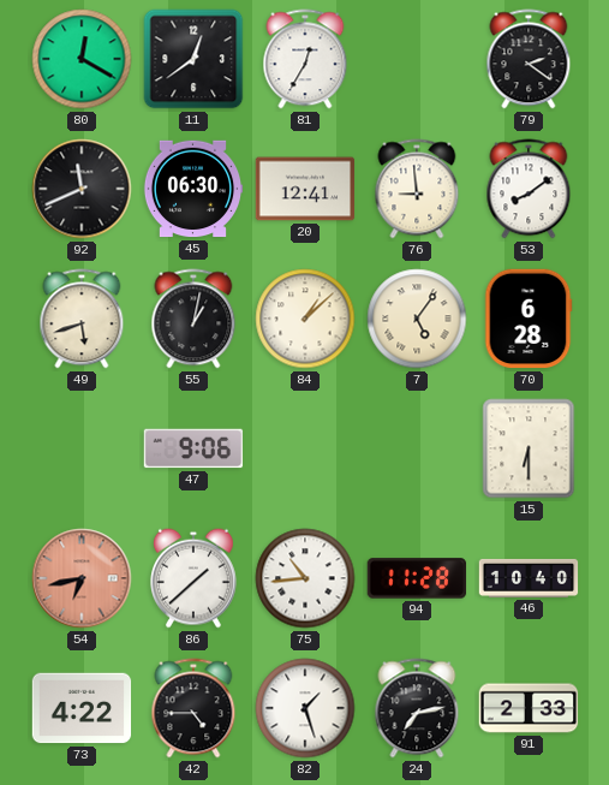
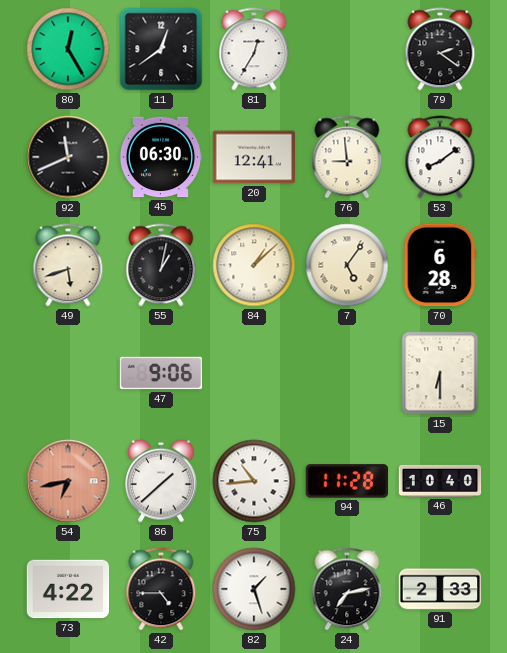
80: 12:20 -> 12:25
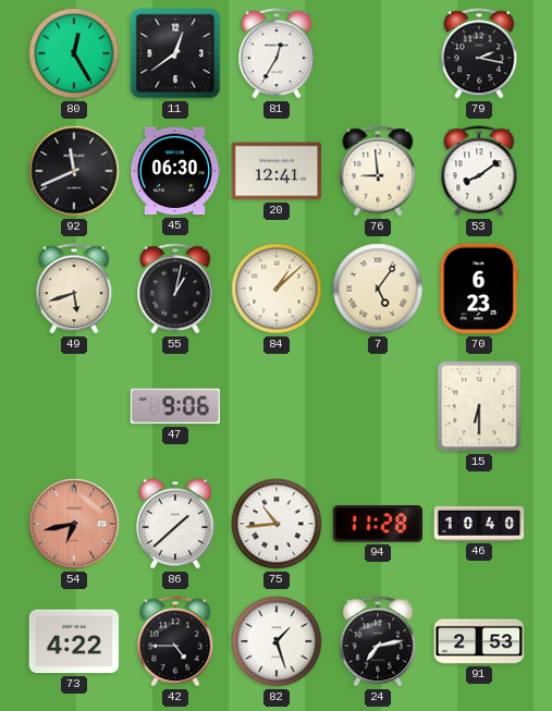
79: 2:21 -> 2:17
70: 6:28 -> 6:23
91: 2:33 -> 2:53
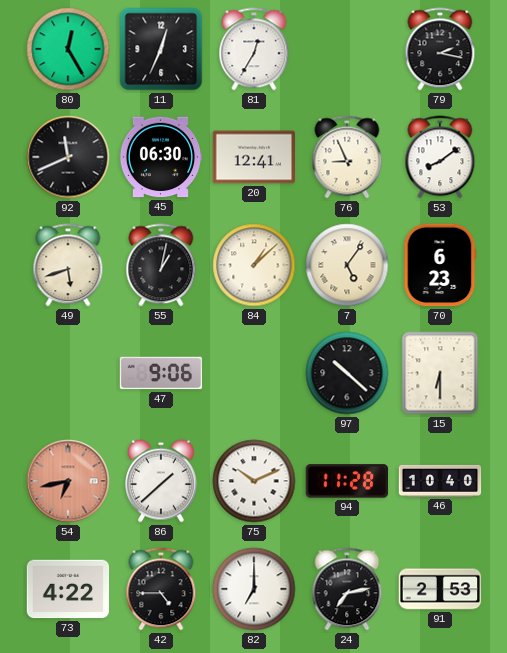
11: 12:39 -> 12:34
76: 8:59 -> 8:56
97: none -> 10:22
75: 10:44 -> 10:11
82: 1:27 -> 7:00
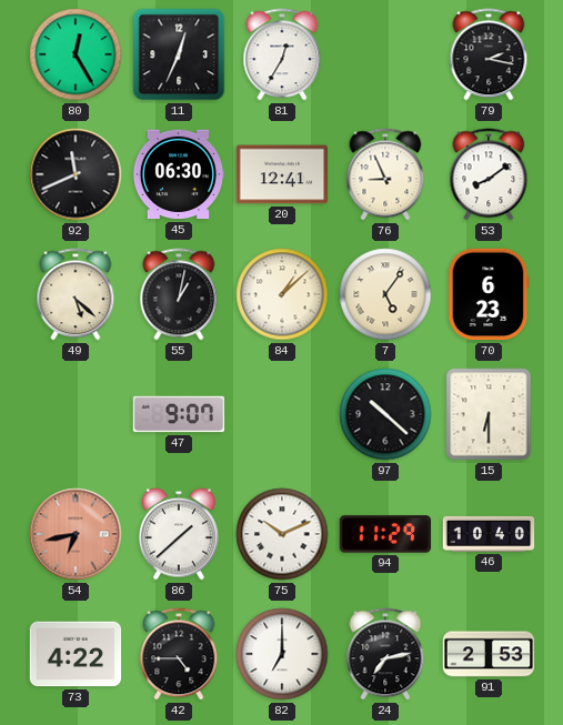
49: 5:42 -> 5:22
47: 9:06 -> 9:07
94: 11:28 -> 11:29
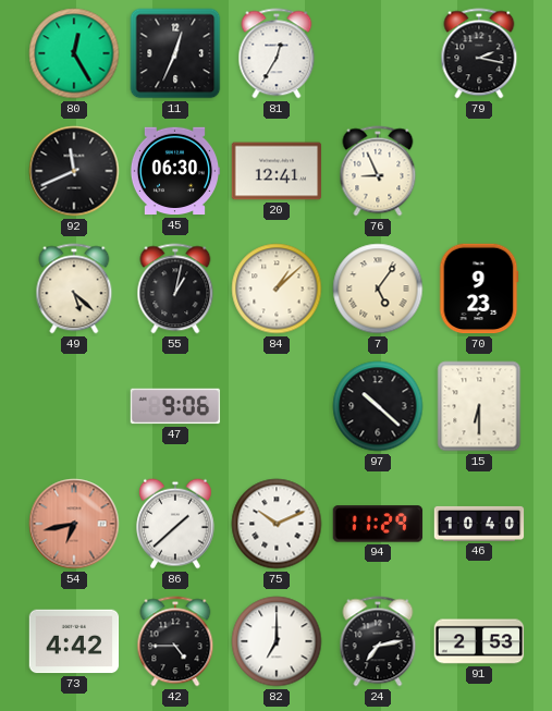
53: 8:09 -> none
70: 6:23 -> 9:23
47: 9:07 -> 9:06
73: 4:22 -> 4:42
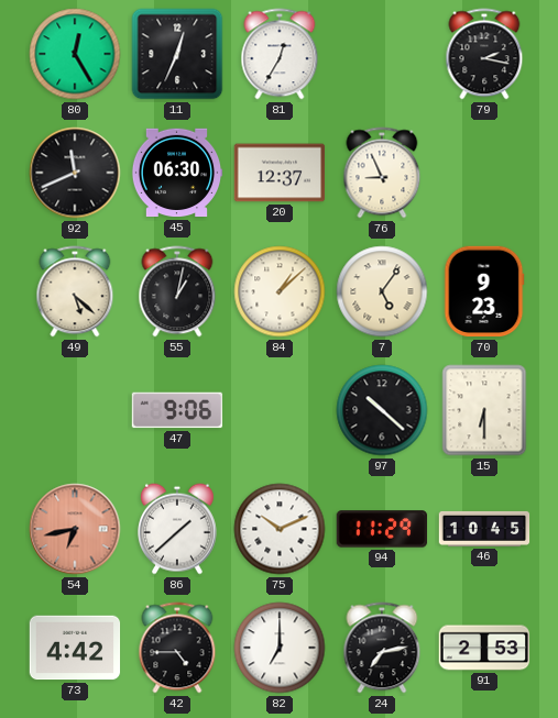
20: 12:41 -> 12:37
46: 10:40 -> 10:45
